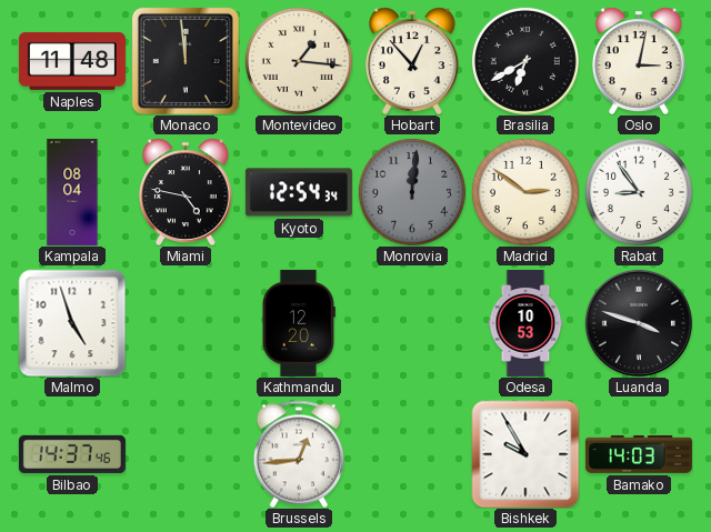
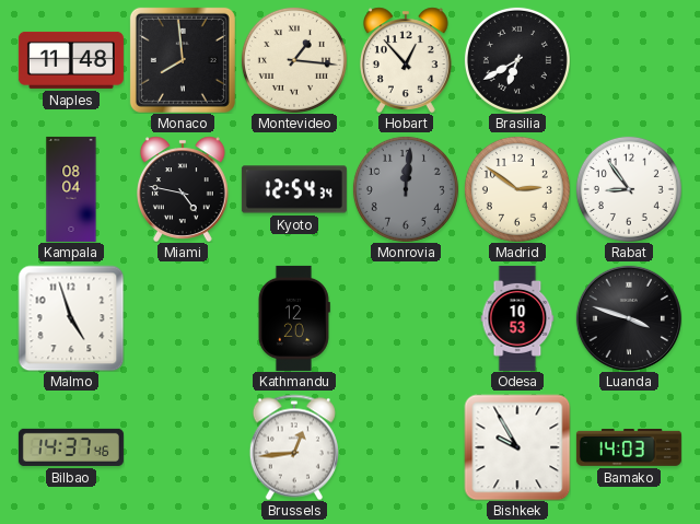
Monaco: 11:59 -> 7:59
Oslo: 3:02 -> none
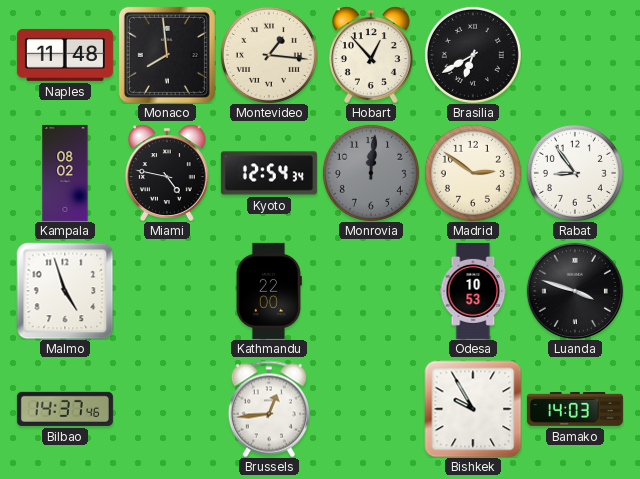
Kampala: 08:04 -> 08:02
Kathmandu: 12:20 -> 22:00
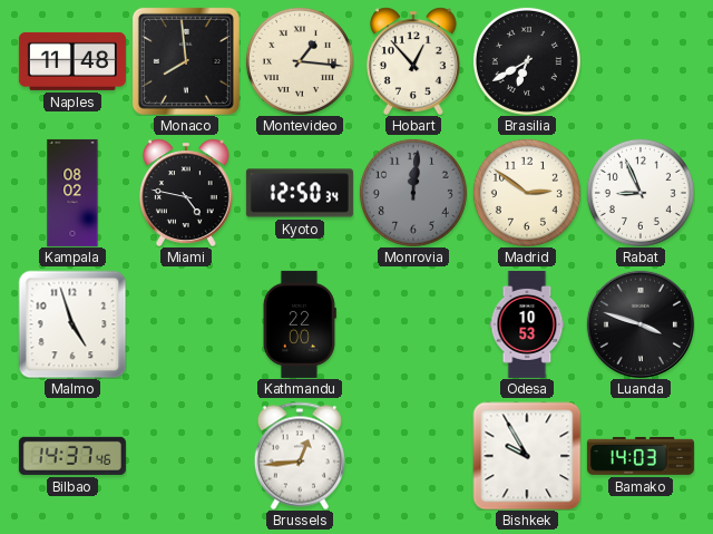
Kyoto: 12:54 -> 12:50
Rabat: 8:54 -> 8:56
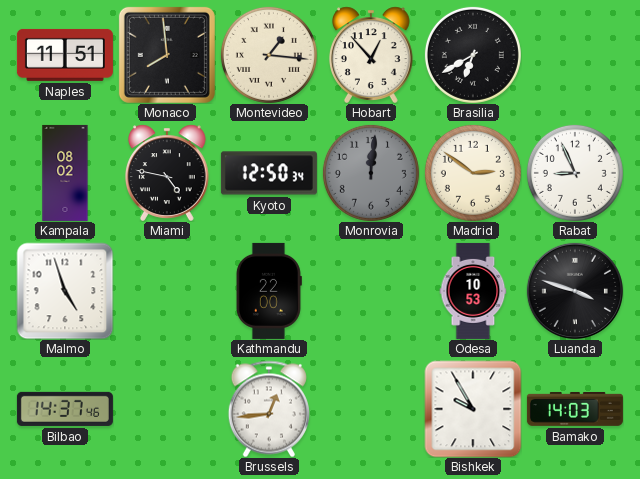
Naples: 11:48 -> 11:51
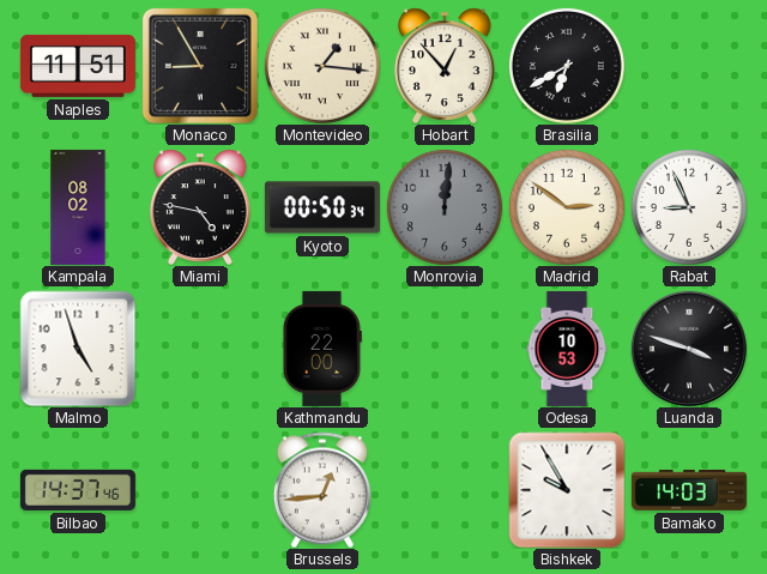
Monaco: 7:59 -> 8:55
Kyoto: 12:50 -> 00:50
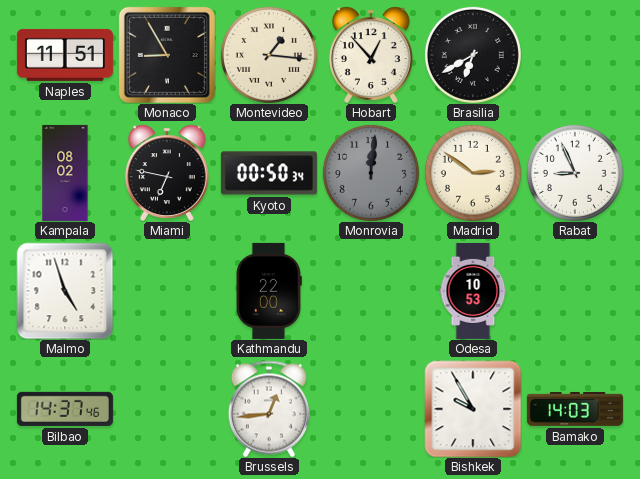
Miami: 4:47 -> 6:47
Luanda: 3:48 -> none
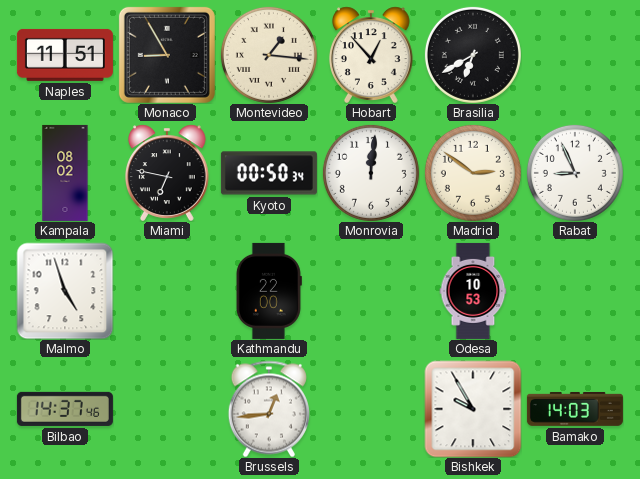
Monrovia dial: grey -> white
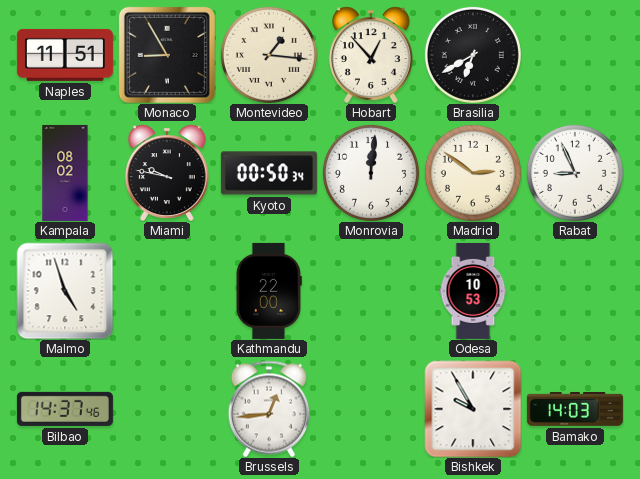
Miami: 6:47 -> 9:47
